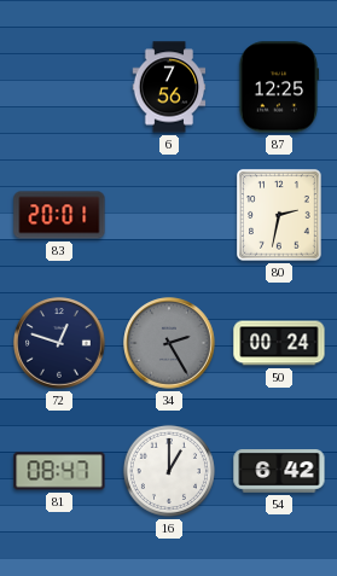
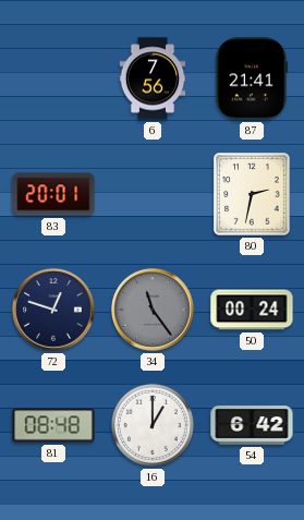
87: 12:25 -> 21:41
34: 2:25 -> 11:24
81: 08:47 -> 08:48
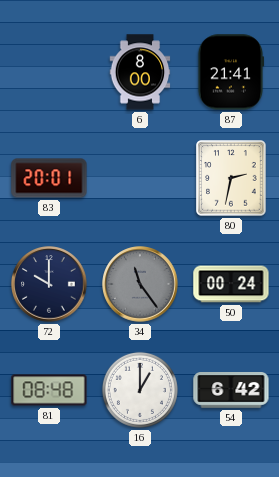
6: 7:56 -> 8:00
72: 12:48 -> 10:00
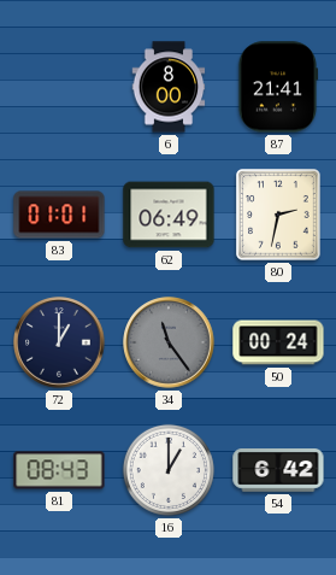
83: 20:01 -> 01:01
62: none -> 06:49
72: 10:00 -> 1:00
81: 08:48 -> 08:43
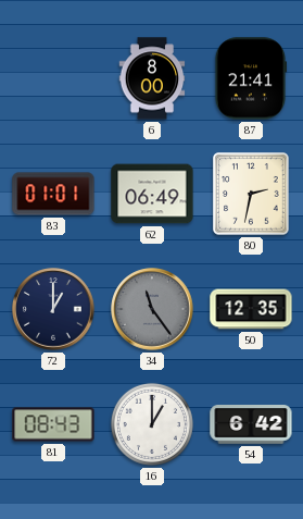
50: 00:24 -> 12:35
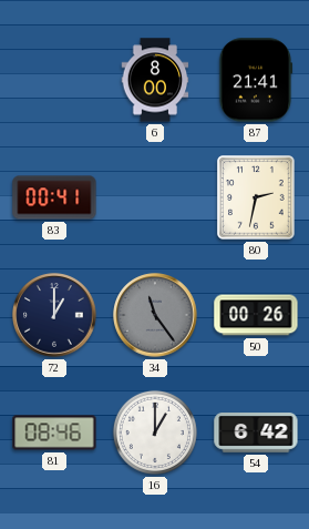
83: 01:01 -> 00:41
62: 06:49 -> none
50: 12:35 -> 00:26
81: 08:43 -> 08:46
